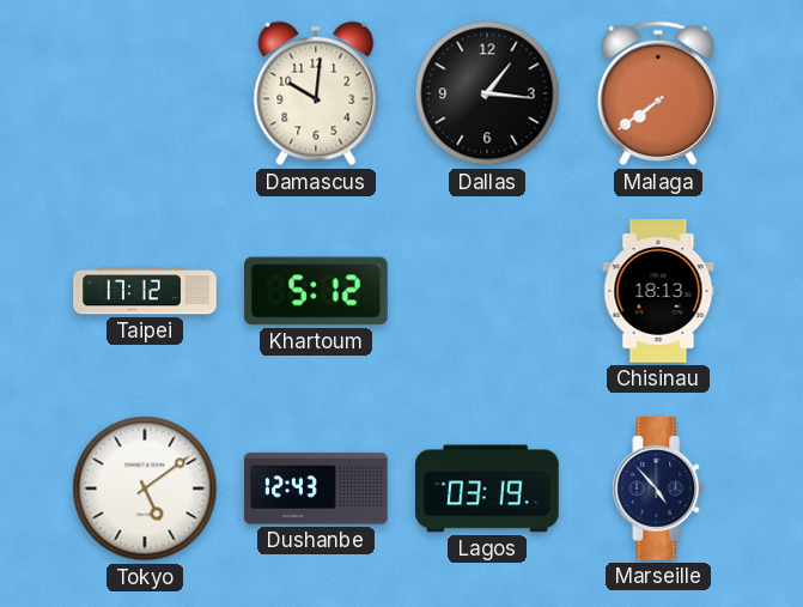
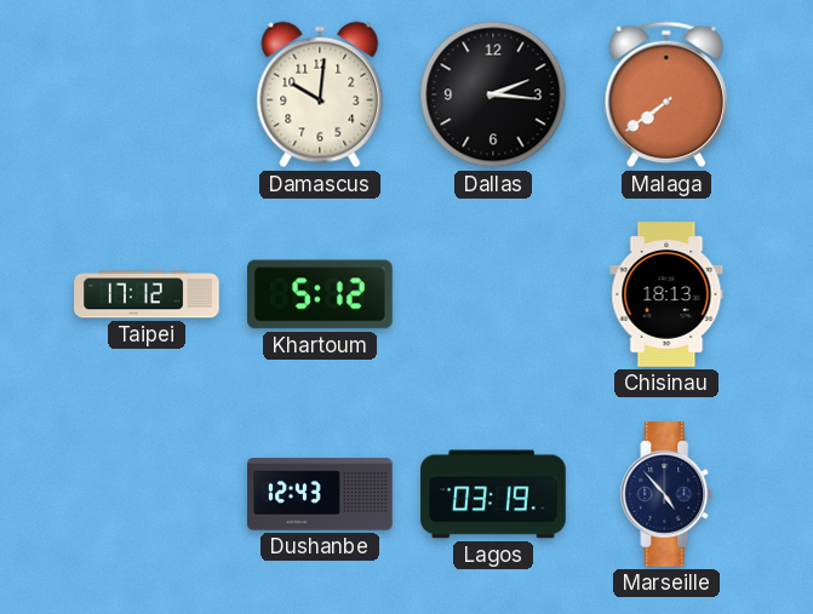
Dallas: 1:16 -> 2:16
Tokyo: 5:09 -> none
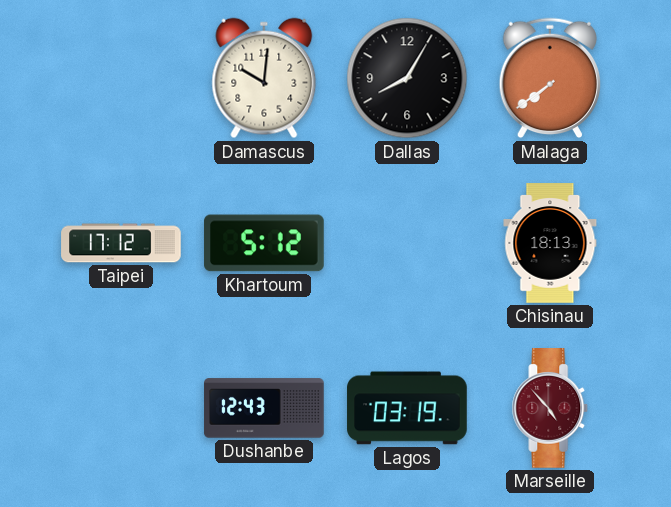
Dallas: 2:16 -> 8:05
Marseille dial: navy -> burgundy
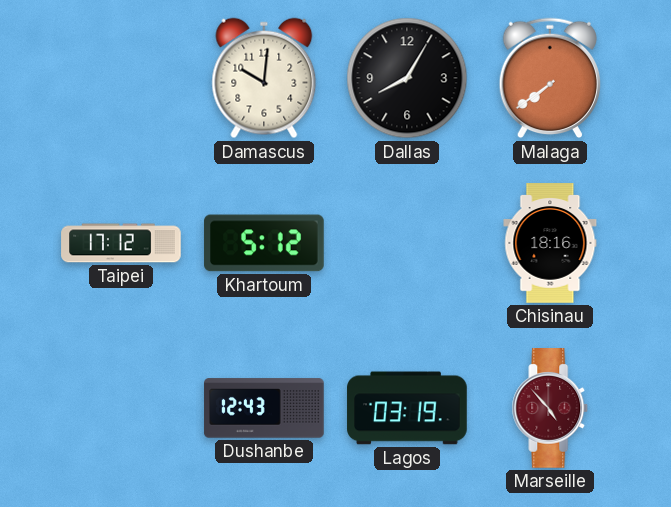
Chisinau: 18:13 -> 18:16
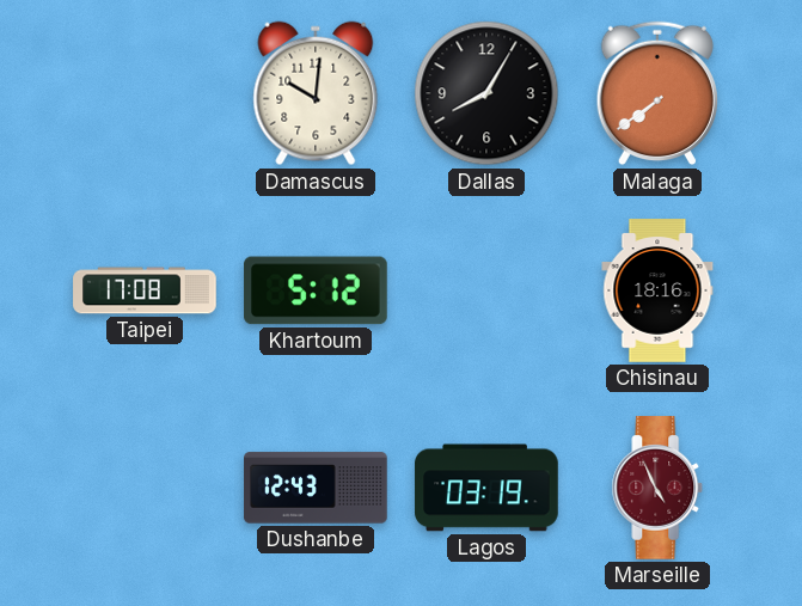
Taipei: 17:12 -> 17:08
Marseille: 4:53 -> 4:56
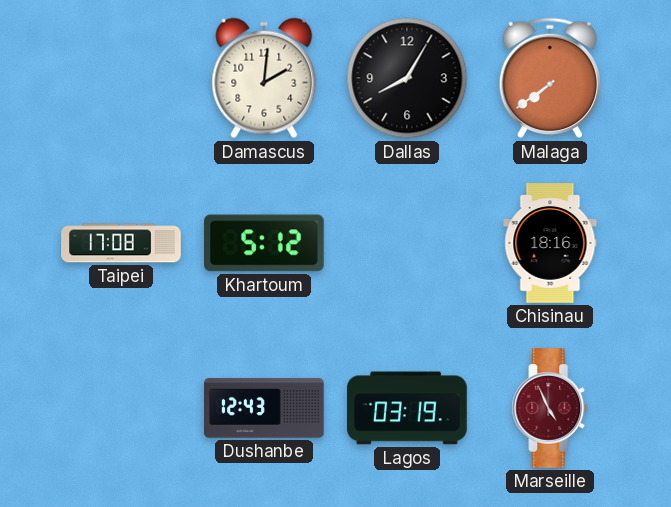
Damascus: 10:01 -> 2:01
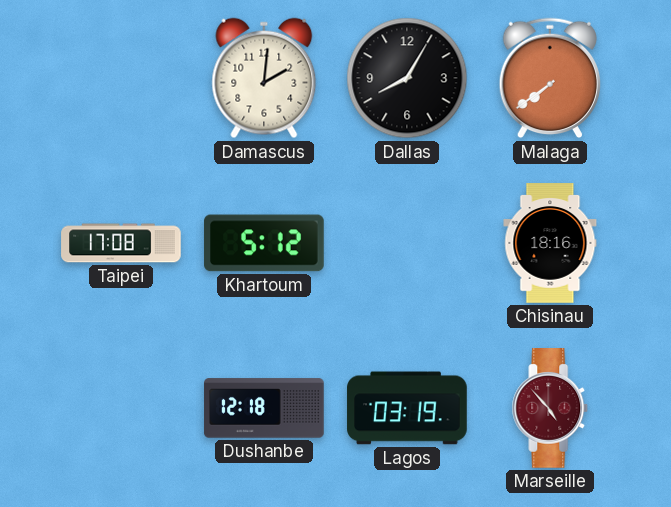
Dushanbe: 12:43 -> 12:18
Marseille: 4:56 -> 4:53
